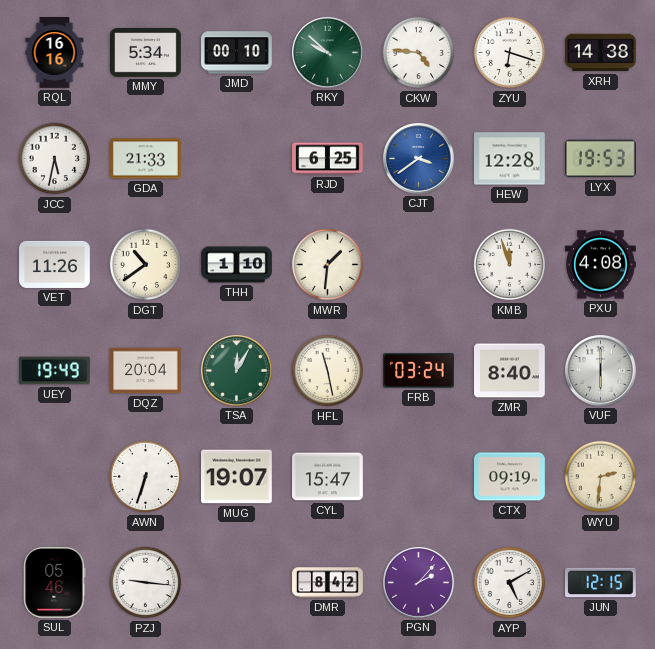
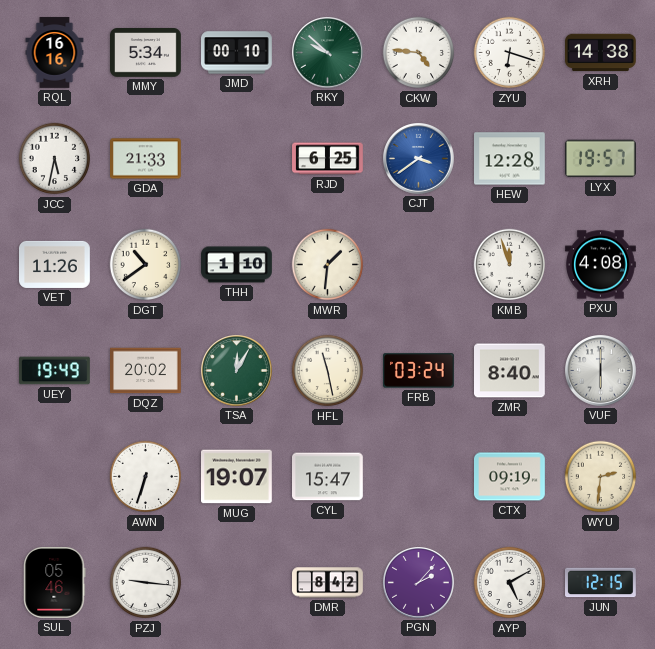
LYX: 19:53 -> 19:57
DQZ: 20:04 -> 20:02
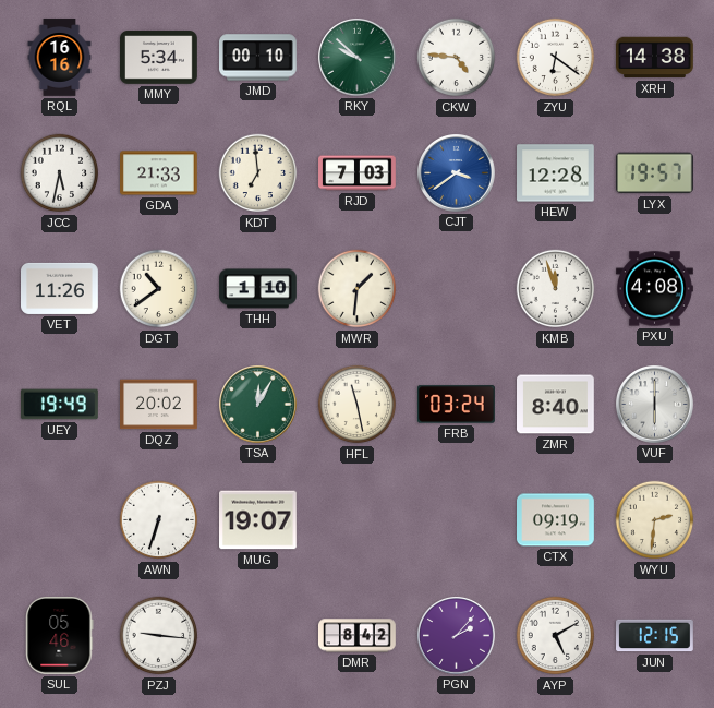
ZYU: 6:18 -> 6:21
KDT: none -> 6:59
RJD: 6:25 -> 7:03
CYL: 15:47 -> none
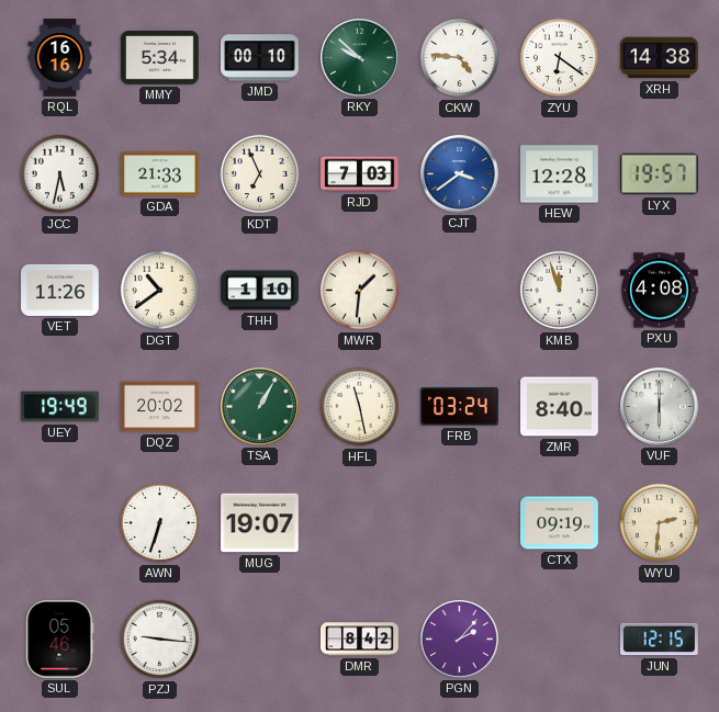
KDT: 6:59 -> 6:56
TSA: 12:05 -> 1:05
AYP: 5:10 -> none
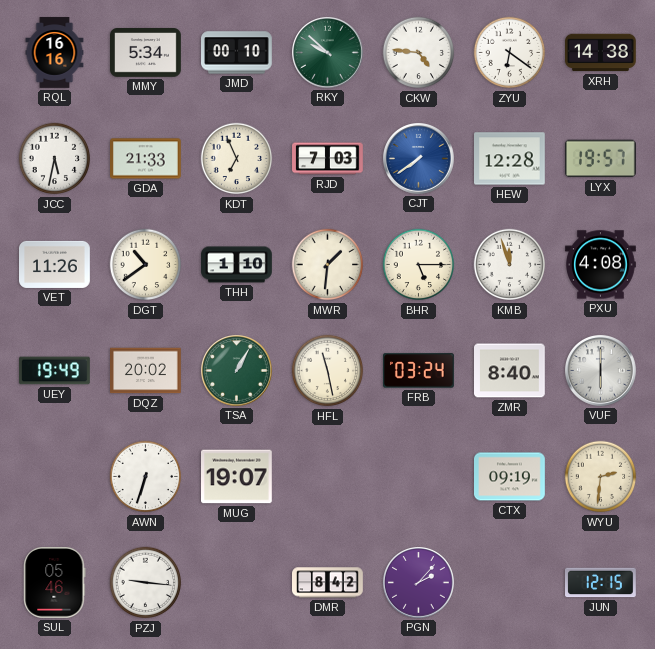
CJT: 3:39 -> 7:39
BHR: none -> 5:15
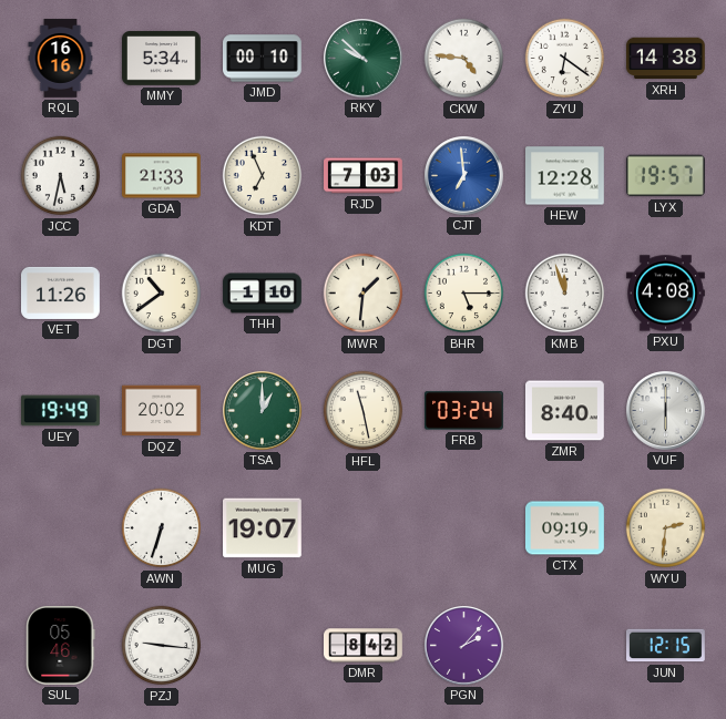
CJT: 7:39 -> 6:59
TSA: 1:05 -> 1:00
